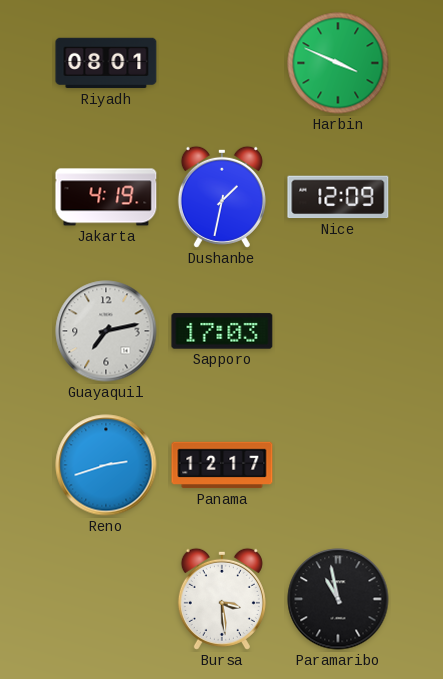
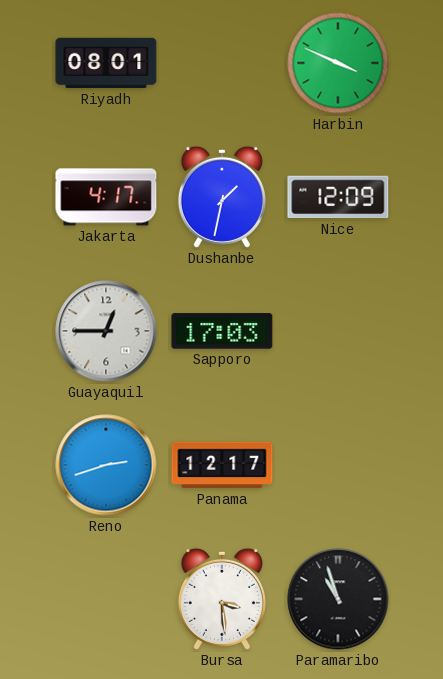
Jakarta: 4:19 -> 4:17
Guayaquil: 7:13 -> 12:45
Paramaribo: 10:58 -> 10:57
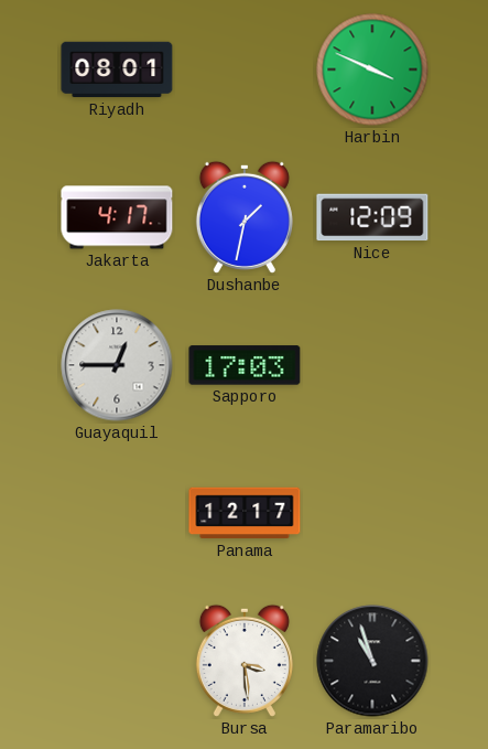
Reno: 2:42 -> none
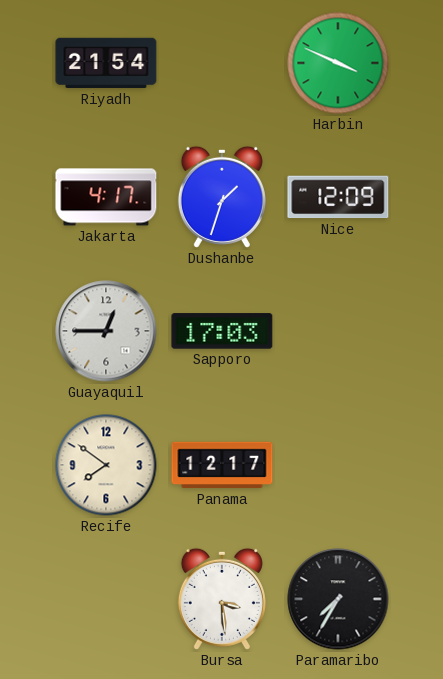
Riyadh: 08:01 -> 21:54
Dushanbe: 1:32 -> 1:33
Recife: none -> 7:51
Paramaribo: 10:57 -> 7:35
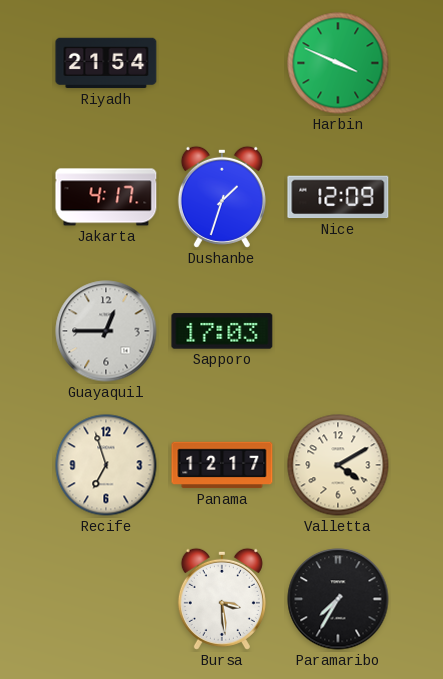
Recife: 7:51 -> 6:57
Valletta: none -> 4:10
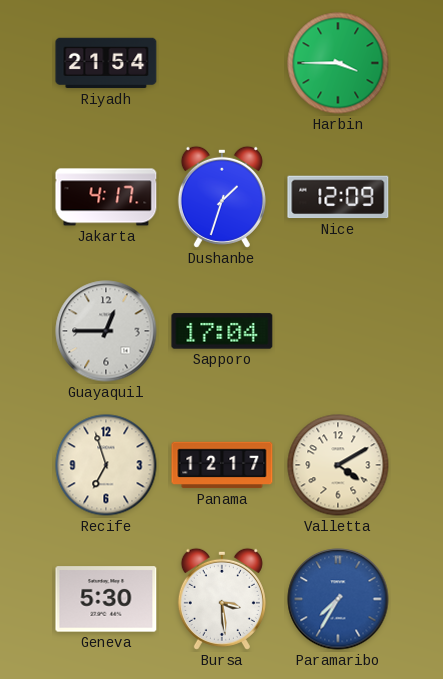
Harbin: 3:49 -> 3:45
Sapporo: 17:03 -> 17:04
Geneva: none -> 5:30
Paramaribo dial: black -> blue
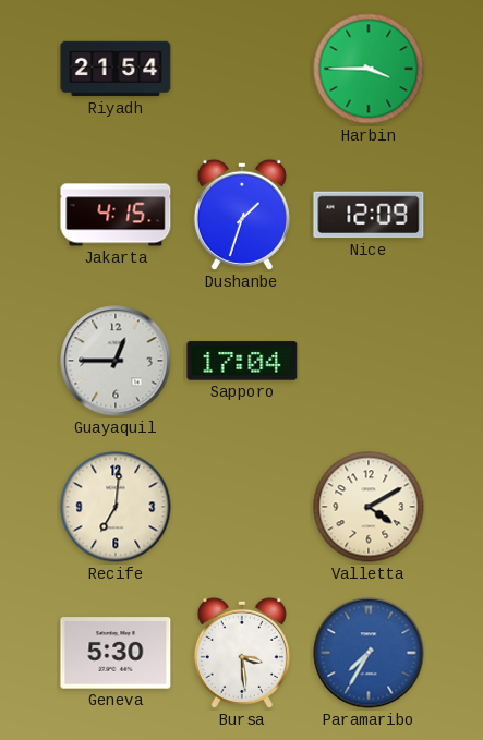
Jakarta: 4:17 -> 4:15
Recife: 6:57 -> 7:01
Panama: 12:17 -> none
